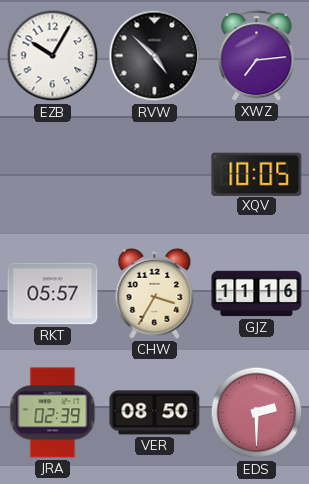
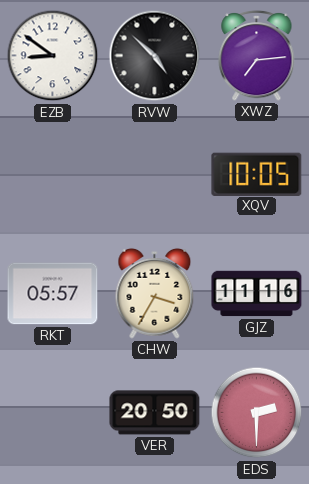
EZB: 10:05 -> 8:51
JRA: 02:39 -> none
VER: 08:50 -> 20:50
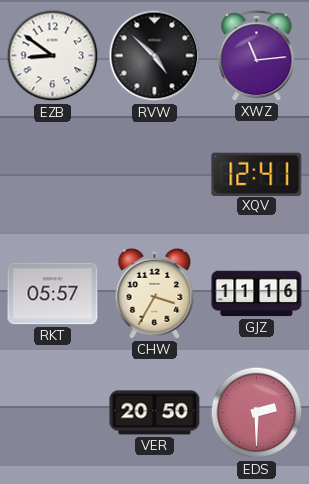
XWZ: 7:14 -> 11:14
XQV: 10:05 -> 12:41
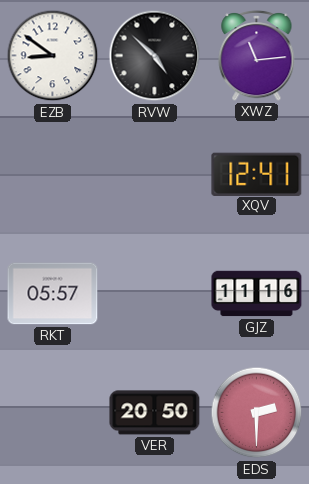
CHW: 3:35 -> none
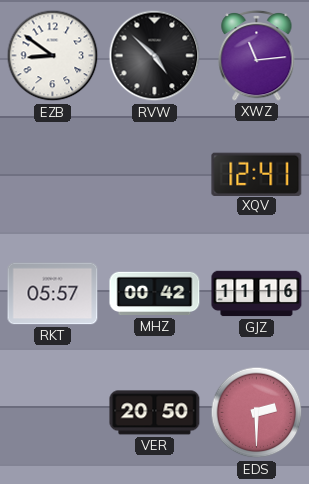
MHZ: none -> 00:42
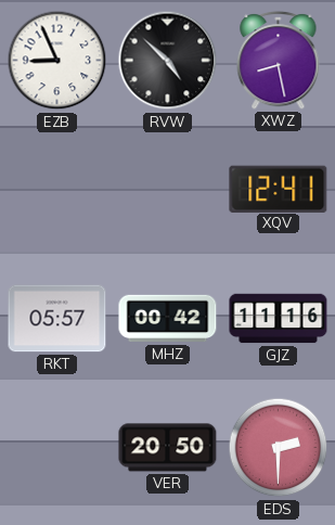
EZB: 8:51 -> 8:56
XWZ: 11:14 -> 8:28
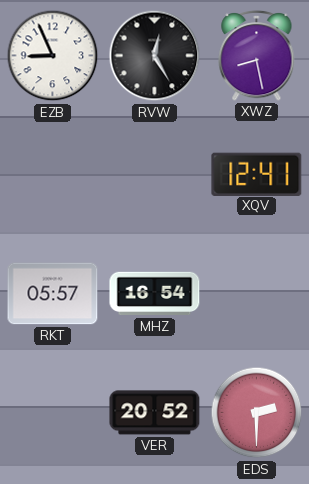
RVW: 4:52 -> 12:25
MHZ: 00:42 -> 16:54
GJZ: 11:16 -> none
VER: 20:50 -> 20:52
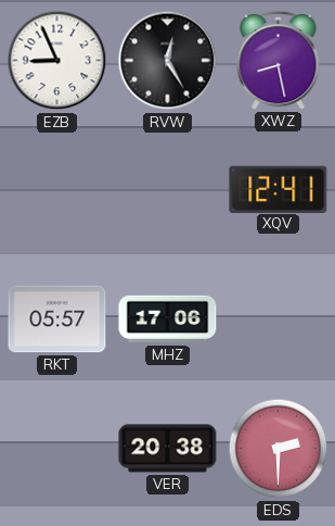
MHZ: 16:54 -> 17:06
VER: 20:52 -> 20:38
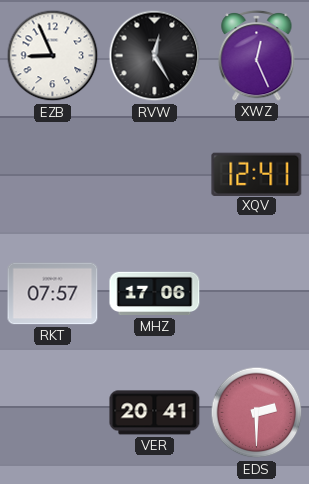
XWZ: 8:28 -> 12:26
RKT: 05:57 -> 07:57
VER: 20:38 -> 20:41
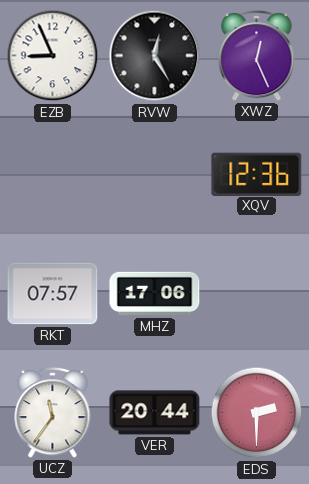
XQV: 12:41 -> 12:36
UCZ: none -> 11:36
VER: 20:41 -> 20:44
